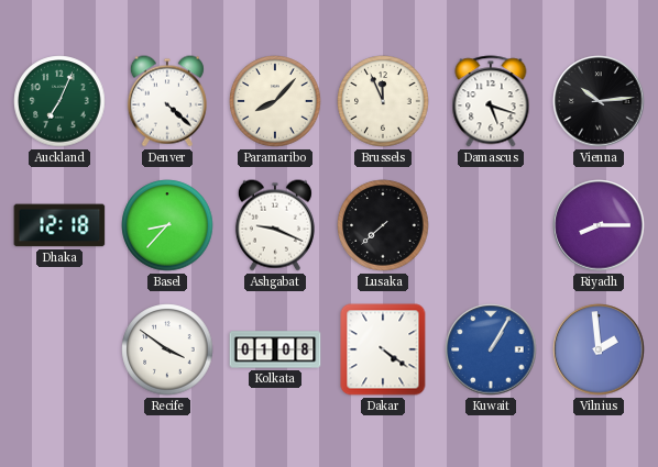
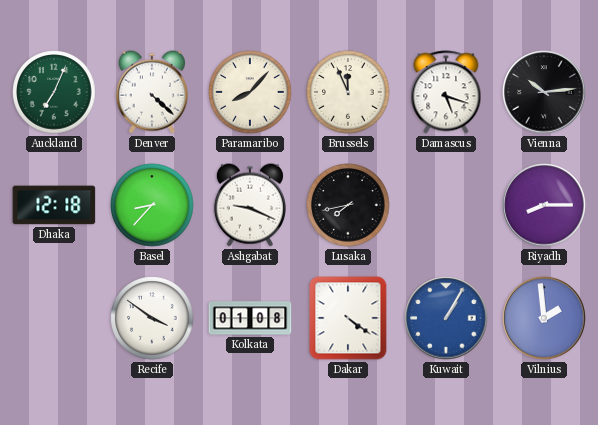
Lusaka: 7:38 -> 7:43
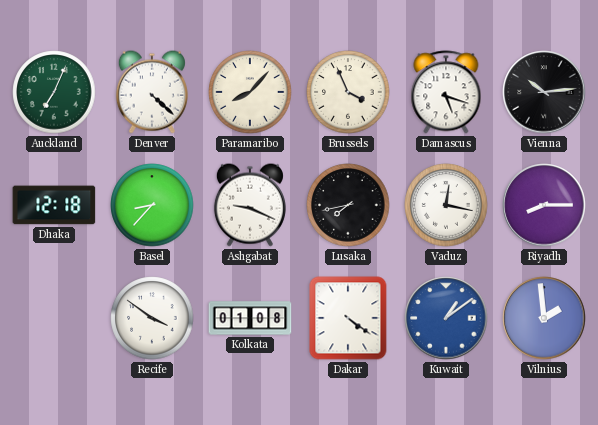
Brussels: 11:56 -> 3:56
Vaduz: none -> 12:17
Kuwait: 1:05 -> 1:09
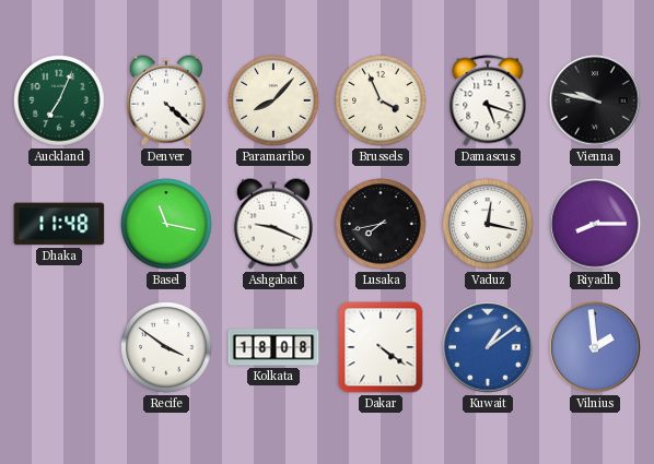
Vienna: 10:14 -> 9:47
Dhaka: 12:18 -> 11:48
Basel: 8:37 -> 11:17
Kolkata: 01:08 -> 18:08
